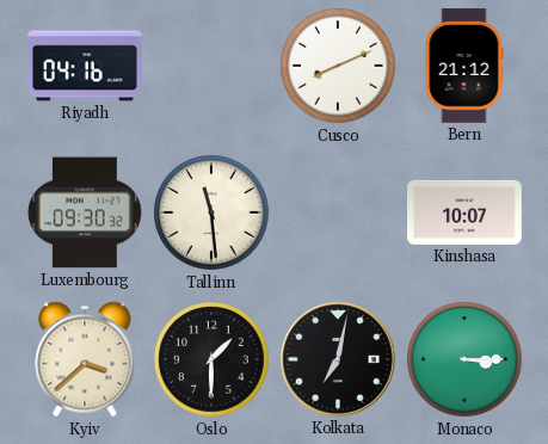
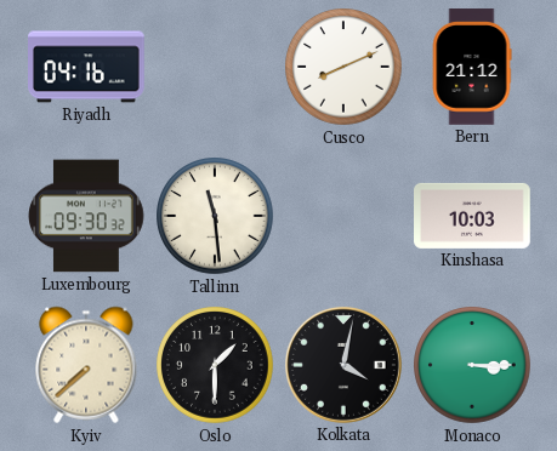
Kinshasa: 10:07 -> 10:03
Kyiv: 3:38 -> 7:38
Kolkata: 7:02 -> 4:02
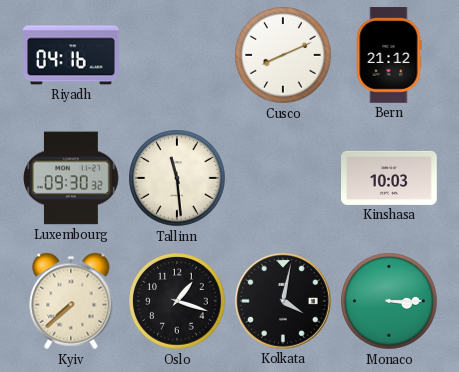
Oslo: 1:30 -> 1:18
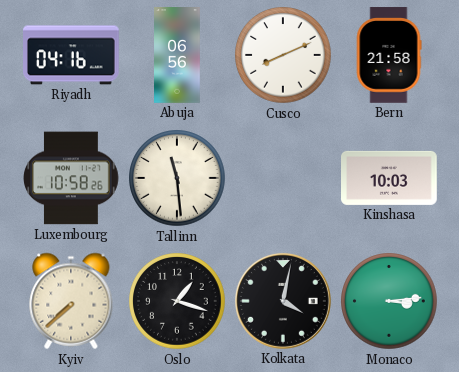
Abuja: none -> 06:56
Bern: 21:12 -> 21:58
Luxembourg: 09:30 -> 10:58
Monaco: 3:15 -> 3:14
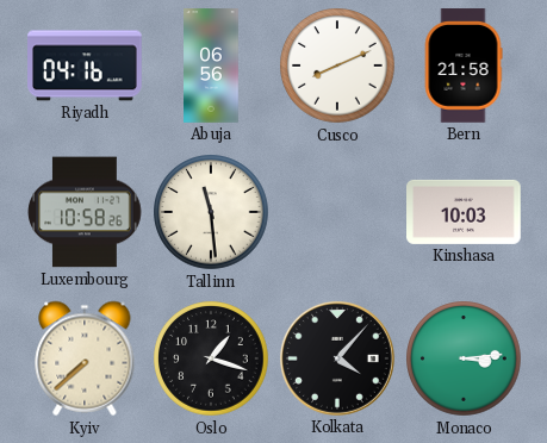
Kolkata: 4:02 -> 4:07
